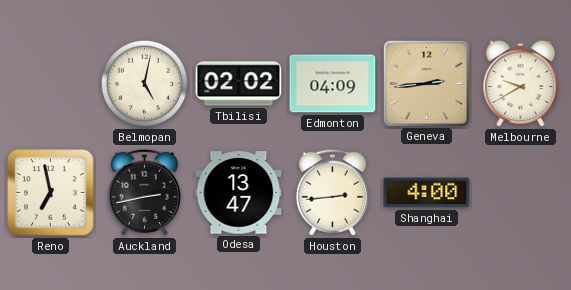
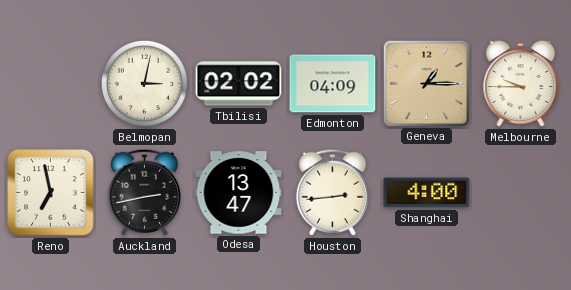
Belmopan: 5:02 -> 3:02
Geneva: 2:44 -> 1:15
Melbourne: 9:40 -> 9:45
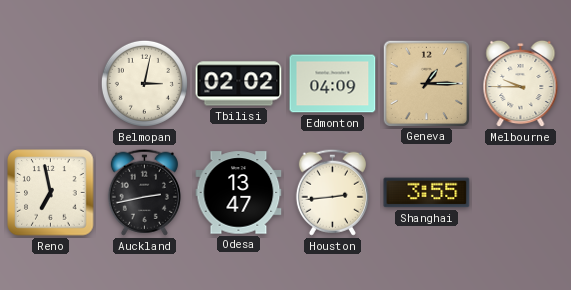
Shanghai: 4:00 -> 3:55
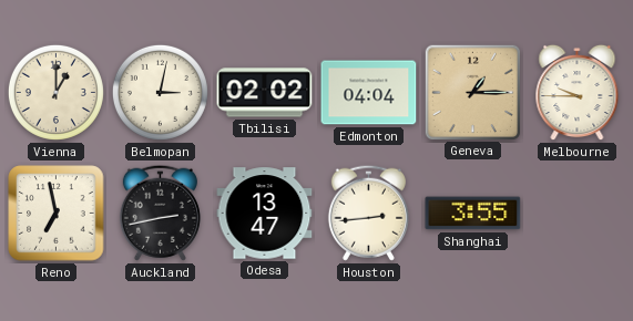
Vienna: none -> 1:00
Edmonton: 04:09 -> 04:04
